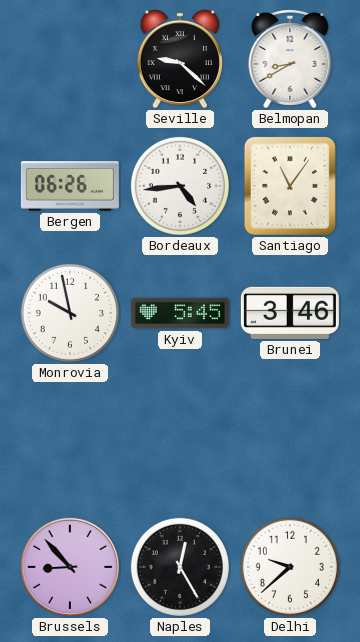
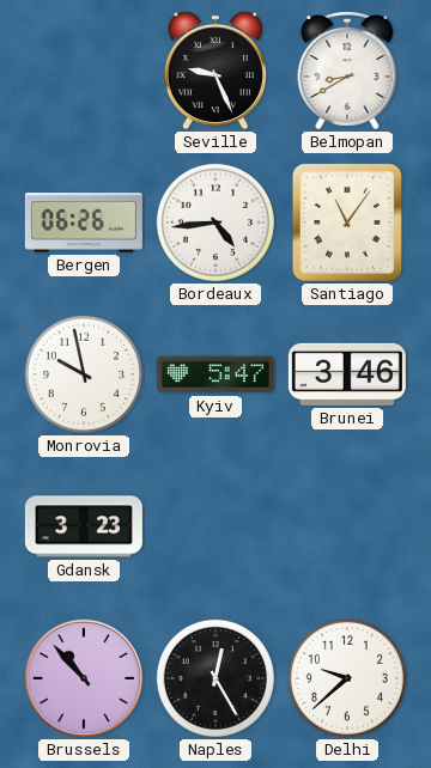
Seville: 9:22 -> 9:26
Kyiv: 5:45 -> 5:47
Gdansk: none -> 3:23
Brussels: 8:53 -> 10:53
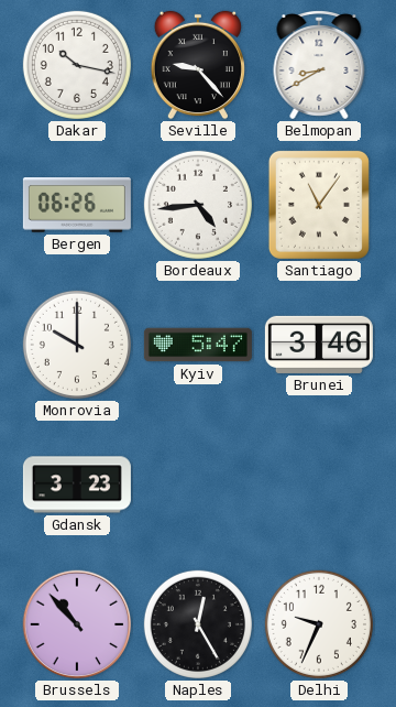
Dakar: none -> 10:17
Seville: 9:26 -> 9:23
Monrovia: 9:58 -> 10:00
Delhi: 9:38 -> 9:34
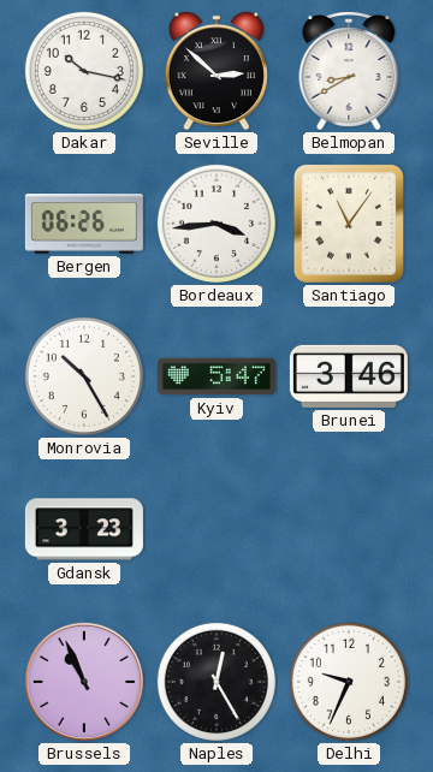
Seville: 9:23 -> 2:52
Bordeaux: 4:44 -> 3:44
Monrovia: 10:00 -> 10:25
Brussels: 10:53 -> 10:56
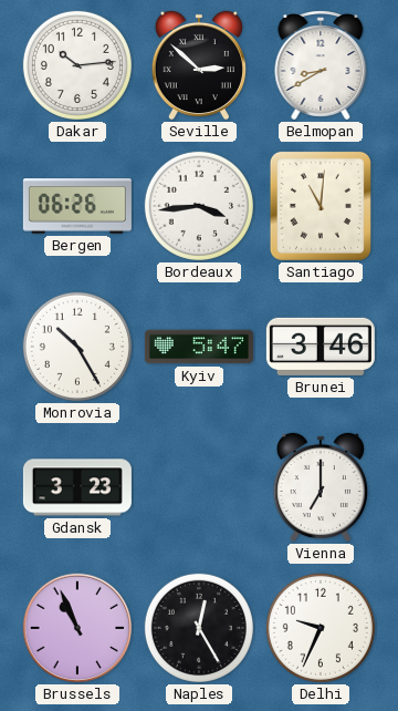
Dakar: 10:17 -> 10:14
Santiago: 11:06 -> 11:01
Vienna: none -> 7:00
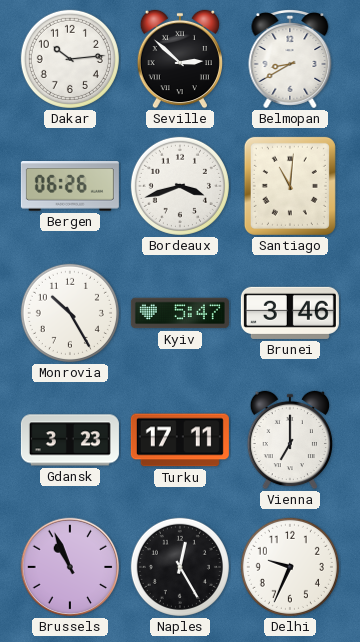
Bordeaux: 3:44 -> 3:42
Turku: none -> 17:11
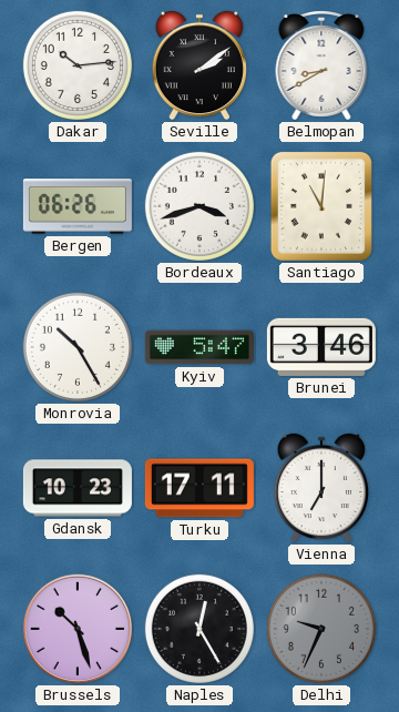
Seville: 2:52 -> 2:09
Gdansk: 3:23 -> 10:23
Brussels: 10:56 -> 10:27
Delhi dial: white -> grey
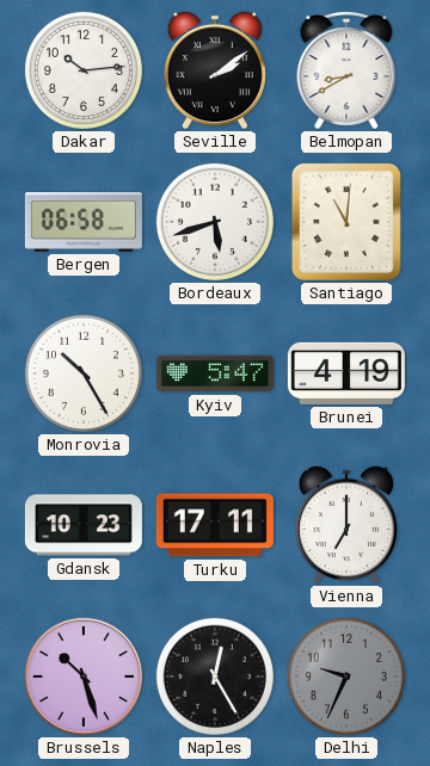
Bergen: 06:26 -> 06:58
Bordeaux: 3:42 -> 5:42
Brunei: 3:46 -> 4:19
